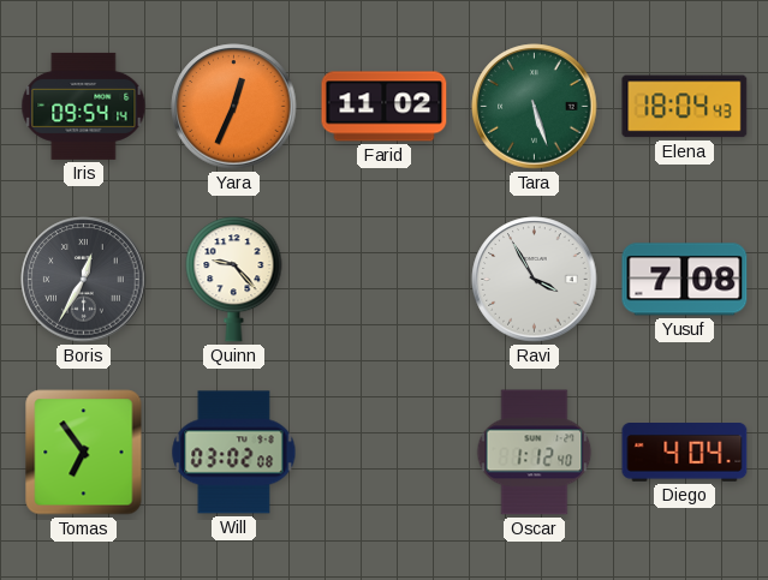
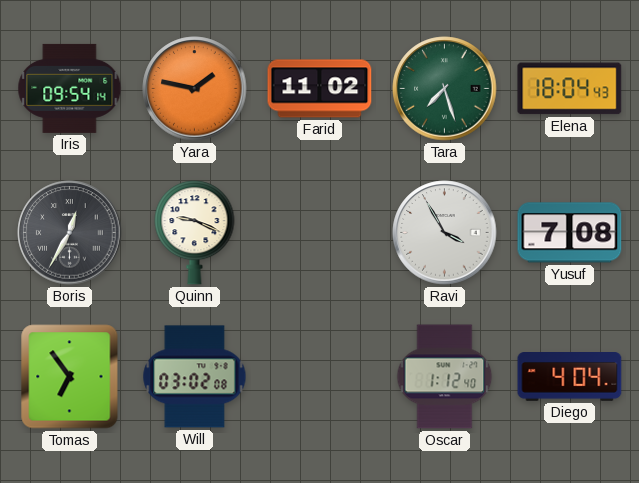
Yara: 12:34 -> 1:47
Tara: 5:27 -> 7:27
Quinn: 9:23 -> 9:19
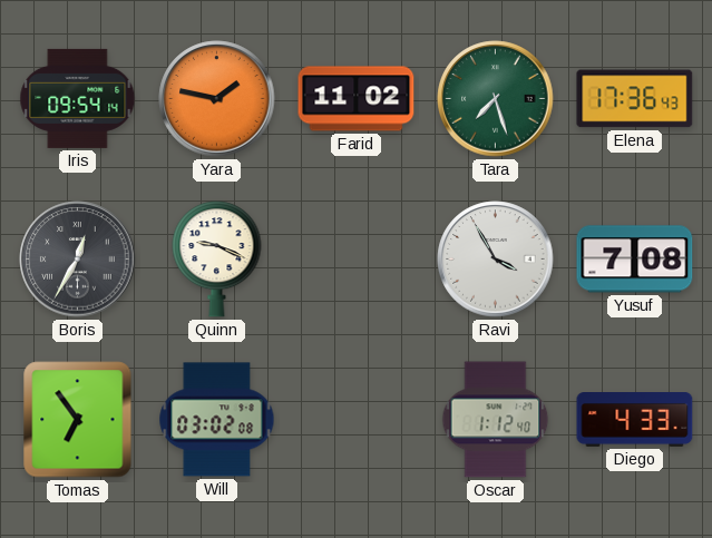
Elena: 18:04 -> 17:36
Diego: 4:04 -> 4:33
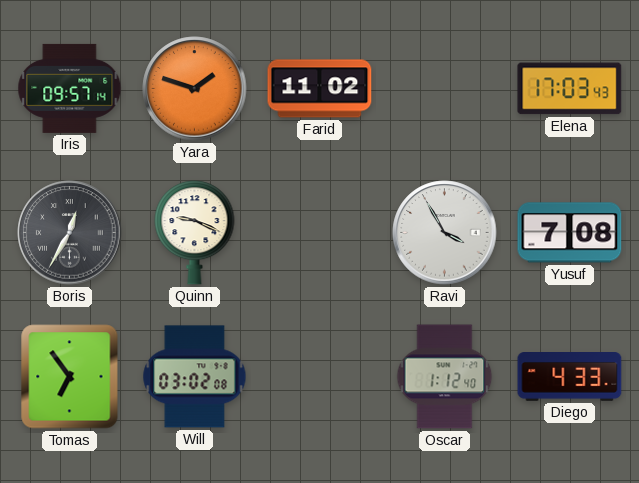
Iris: 09:54 -> 09:57
Yara: 1:47 -> 1:48
Tara: 7:27 -> none
Elena: 17:36 -> 17:03
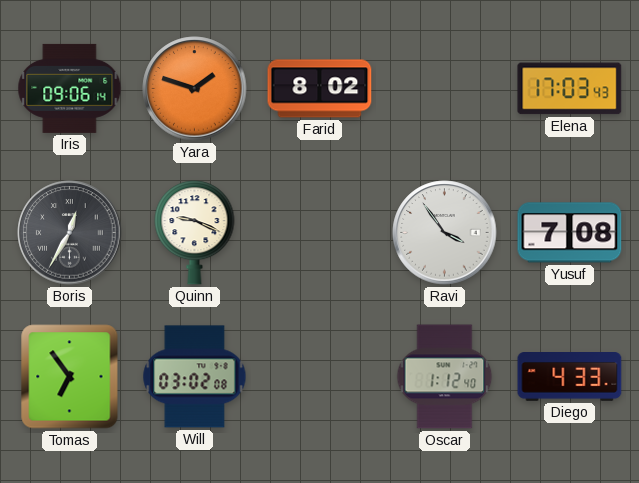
Iris: 09:57 -> 09:06
Farid: 11:02 -> 8:02
Ravi: 3:55 -> 3:54
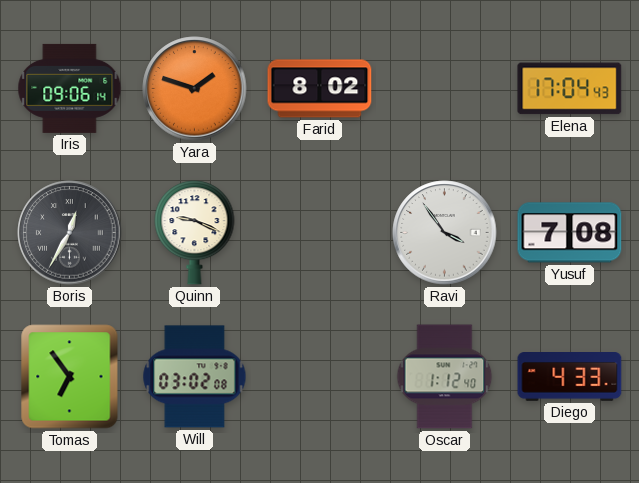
Elena: 17:03 -> 17:04
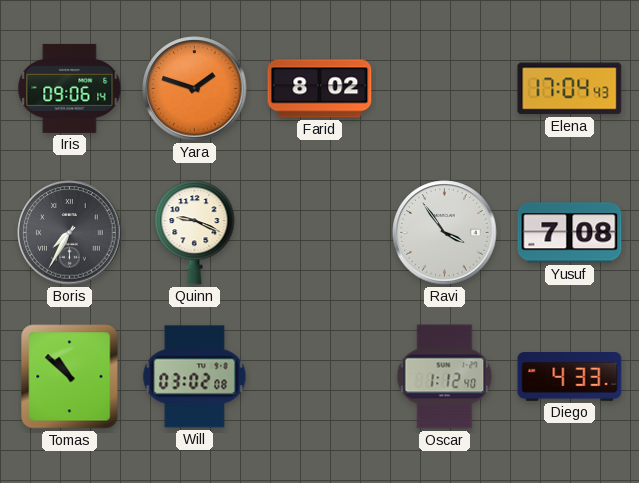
Boris: 12:35 -> 7:35
Tomas: 6:54 -> 10:52
